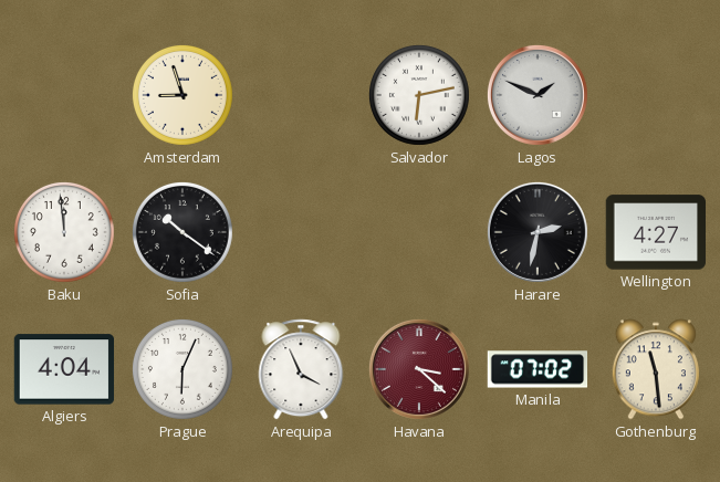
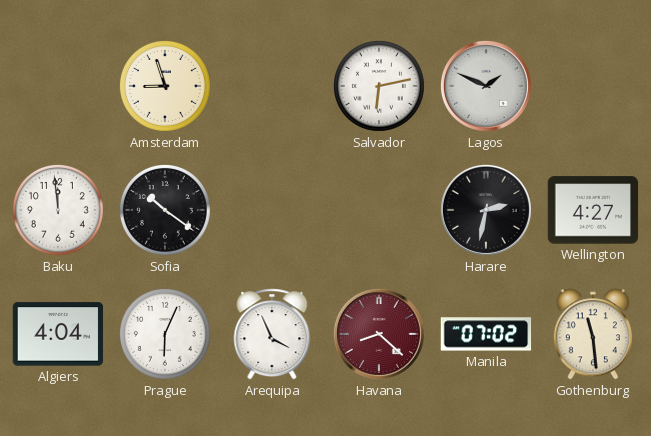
Havana: 3:22 -> 8:22
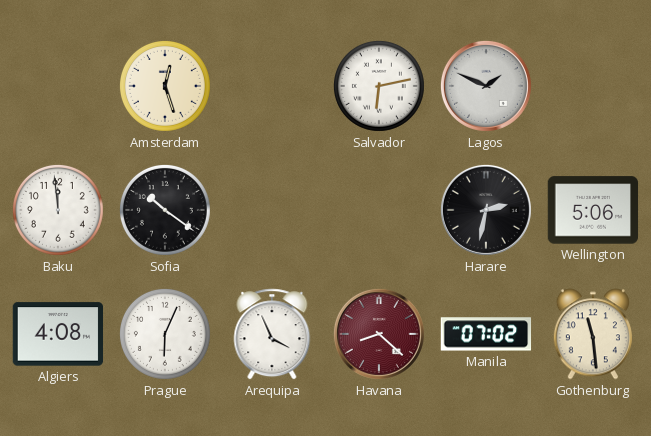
Amsterdam: 8:57 -> 12:27
Wellington: 4:27 -> 5:06
Algiers: 4:04 -> 4:08
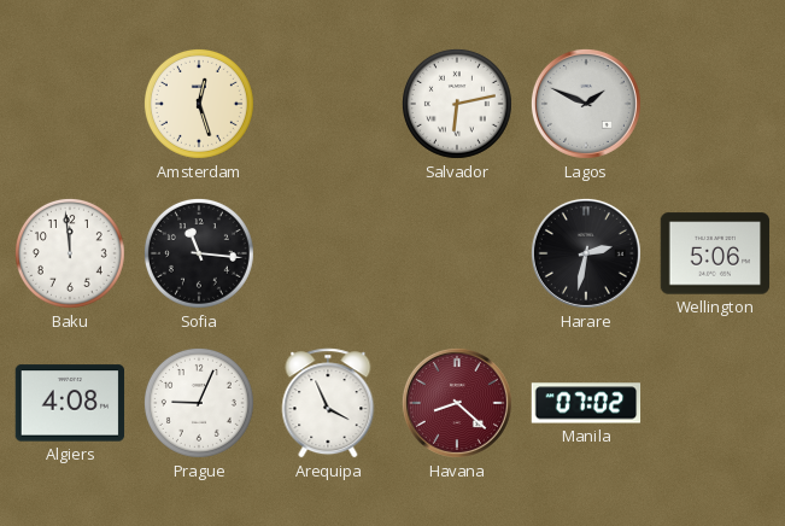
Sofia: 10:21 -> 11:16
Prague: 6:04 -> 9:04
Gothenburg: 11:29 -> none
